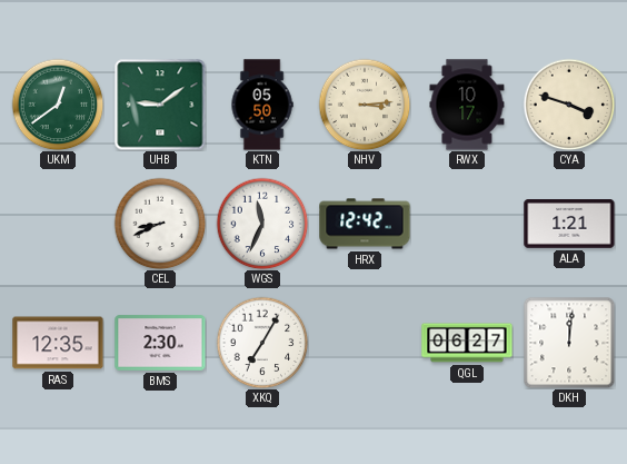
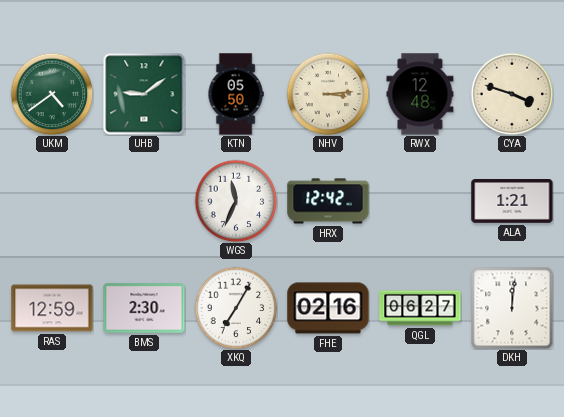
UKM: 12:39 -> 4:39
RWX: 10:17 -> 12:48
CEL: 8:41 -> none
RAS: 12:35 -> 12:59
FHE: none -> 02:16
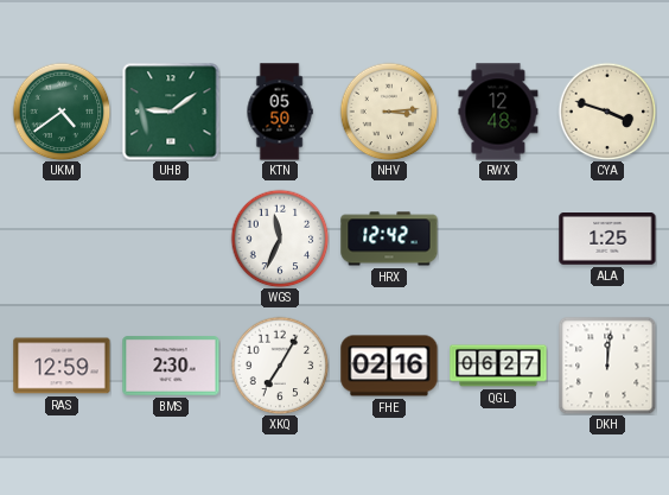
ALA: 1:21 -> 1:25
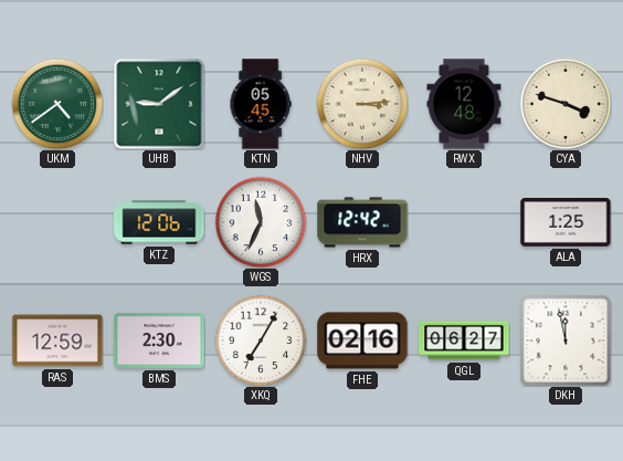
KTN: 05:50 -> 05:45
KTZ: none -> 12:06
DKH: 12:01 -> 11:58
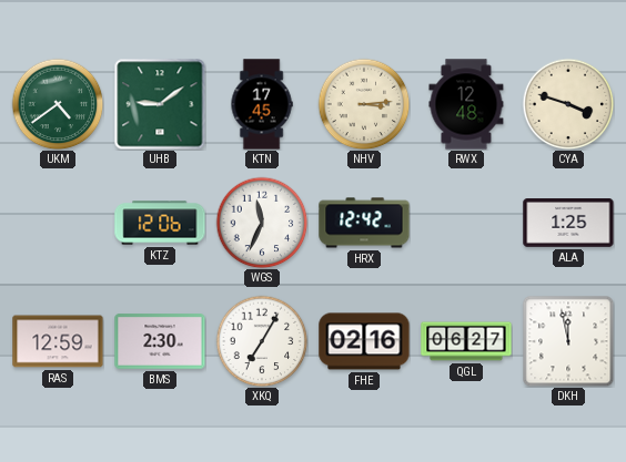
KTN: 05:45 -> 17:45
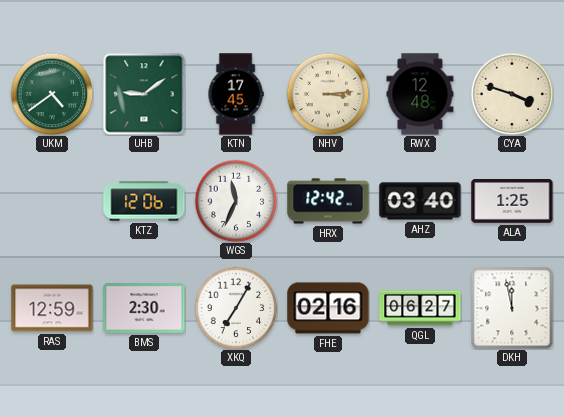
AHZ: none -> 03:40
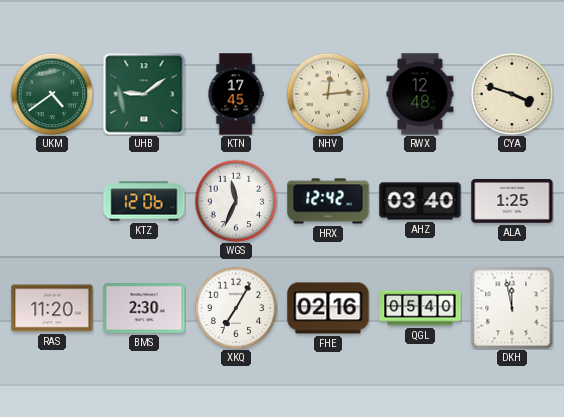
NHV: 3:14 -> 12:14
RAS: 12:59 -> 11:20
QGL: 06:27 -> 05:40
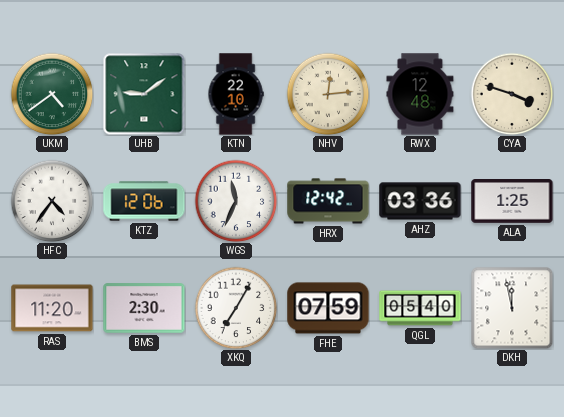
KTN: 17:45 -> 22:10
HFC: none -> 4:36
AHZ: 03:40 -> 03:36
FHE: 02:16 -> 07:59
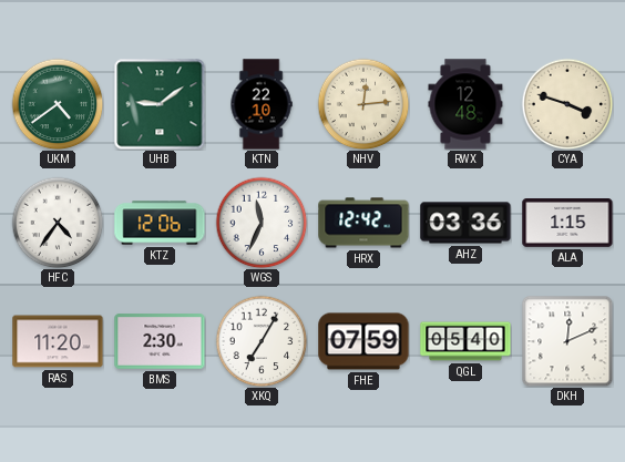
ALA: 1:25 -> 1:15
DKH: 11:58 -> 12:11
